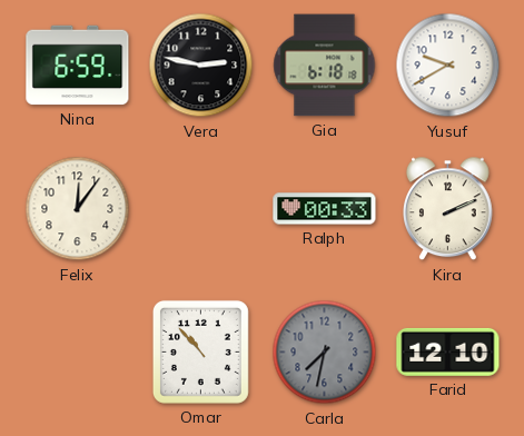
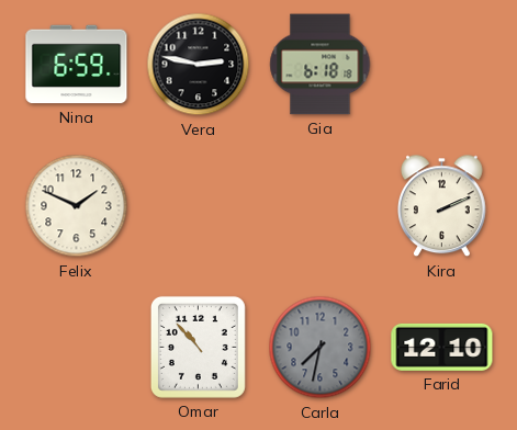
Yusuf: 9:40 -> none
Felix: 12:06 -> 1:49
Ralph: 00:33 -> none
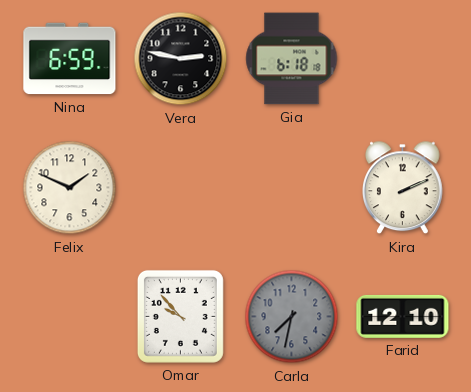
Omar: 10:53 -> 9:53
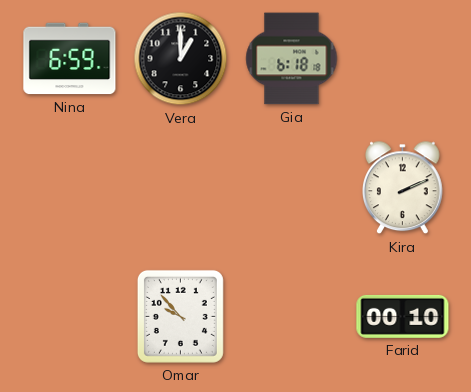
Vera: 2:47 -> 1:00
Felix: 1:49 -> none
Carla: 7:32 -> none
Farid: 12:10 -> 00:10
